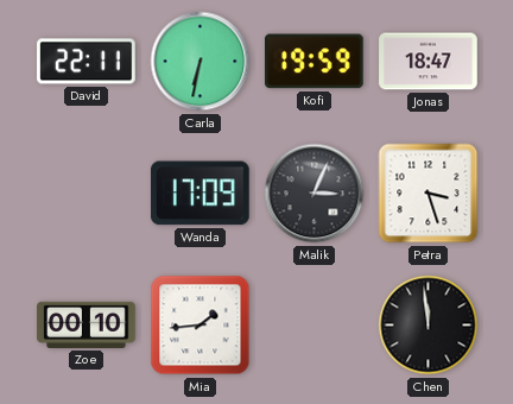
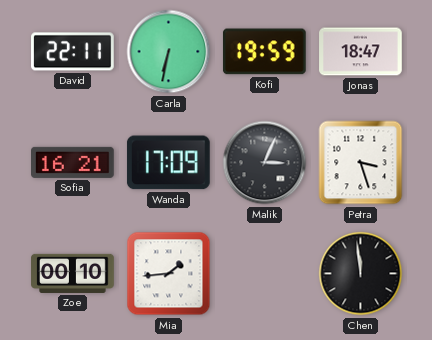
Sofia: none -> 16:21
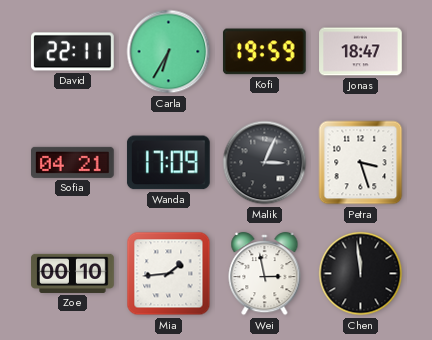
Carla: 6:32 -> 6:35
Sofia: 16:21 -> 04:21
Wei: none -> 2:58
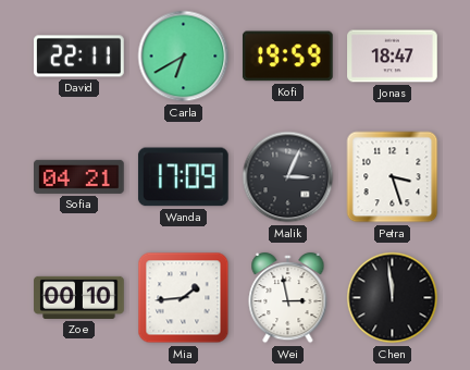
Carla: 6:35 -> 6:40
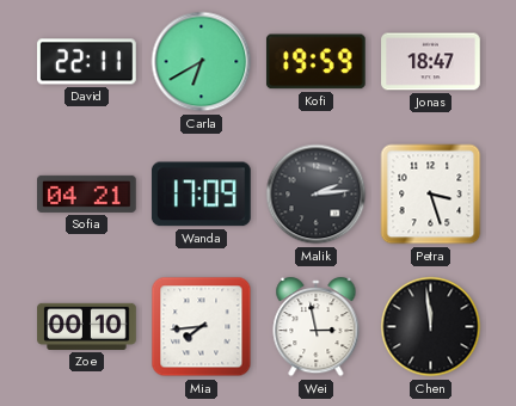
Malik: 3:04 -> 2:14
Mia: 1:44 -> 7:44
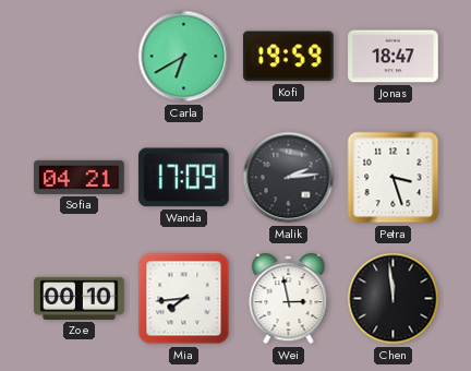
David: 22:11 -> none
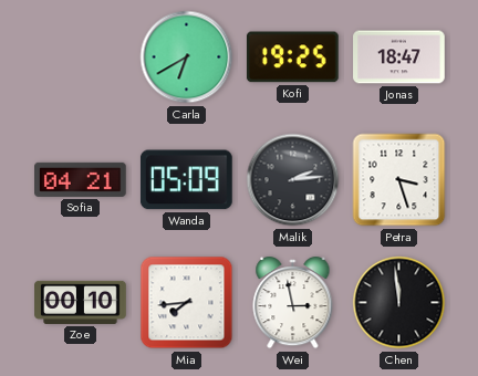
Kofi: 19:59 -> 19:25
Wanda: 17:09 -> 05:09
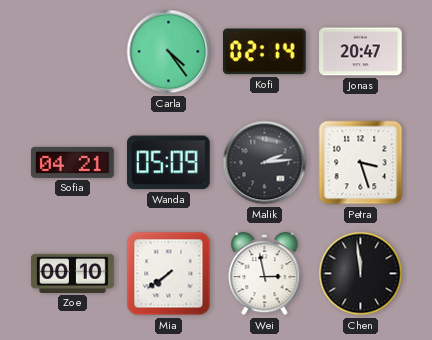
Carla: 6:40 -> 4:24
Kofi: 19:25 -> 02:14
Jonas: 18:47 -> 20:47
Mia: 7:44 -> 7:39
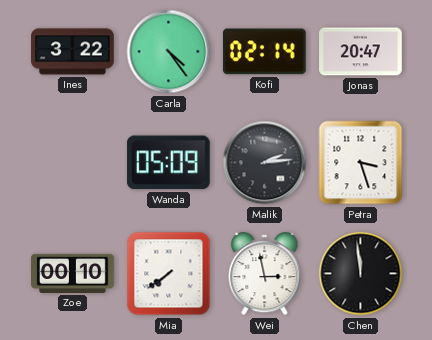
Ines: none -> 3:22
Sofia: 04:21 -> none
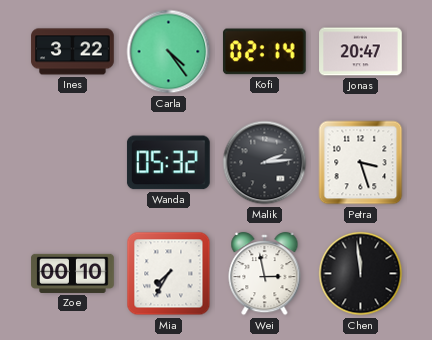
Wanda: 05:09 -> 05:32
Mia: 7:39 -> 7:35
